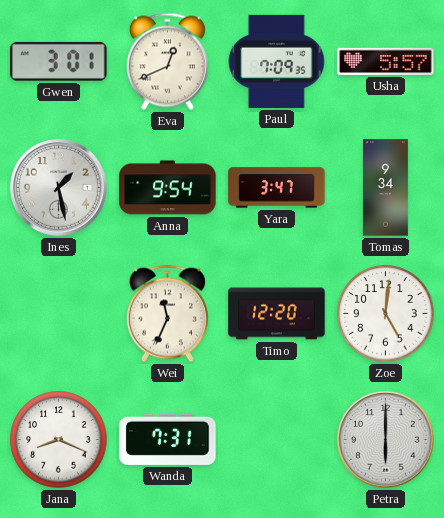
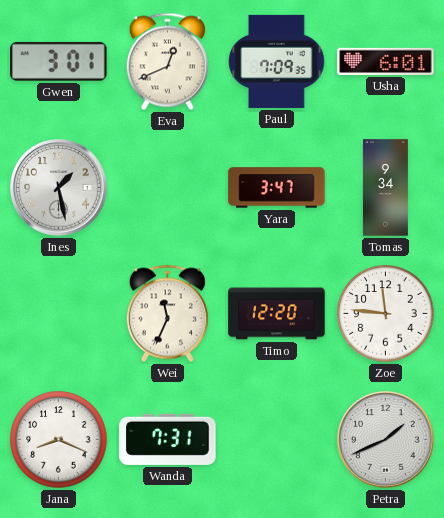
Usha: 5:57 -> 6:01
Anna: 9:54 -> none
Zoe: 5:01 -> 11:46
Petra: 6:00 -> 1:41
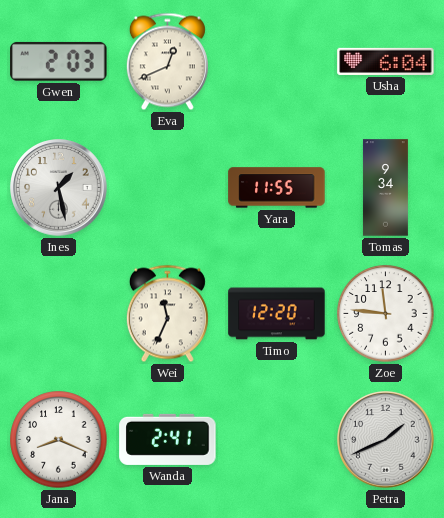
Gwen: 3:01 -> 2:03
Paul: 7:09 -> none
Usha: 6:01 -> 6:04
Yara: 3:47 -> 11:55
Wanda: 7:31 -> 2:41
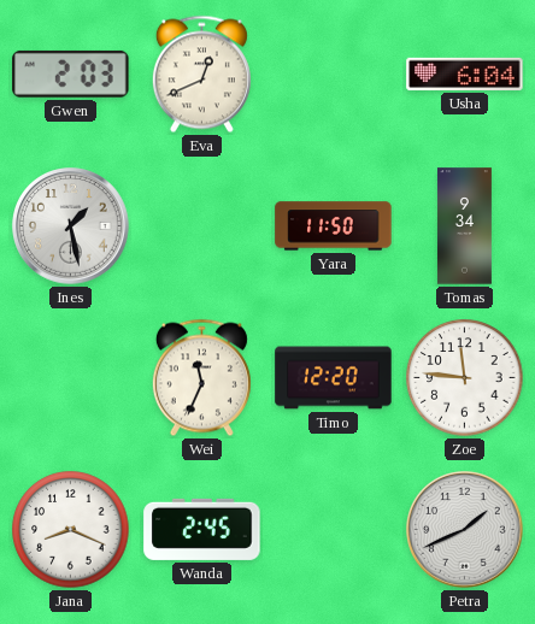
Yara: 11:55 -> 11:50
Wanda: 2:41 -> 2:45
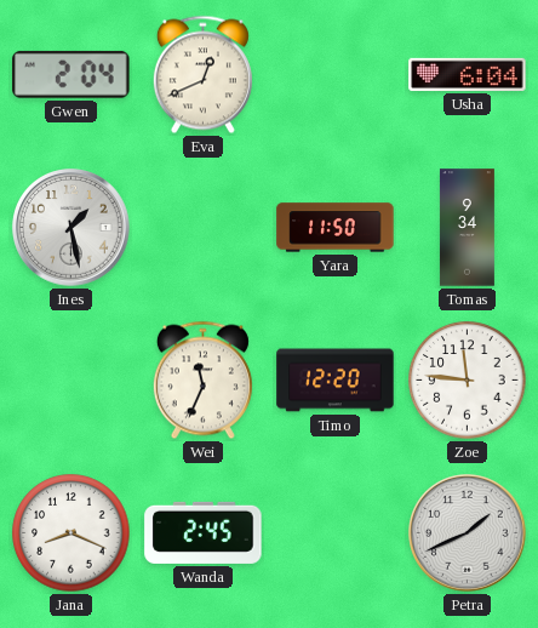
Gwen: 2:03 -> 2:04
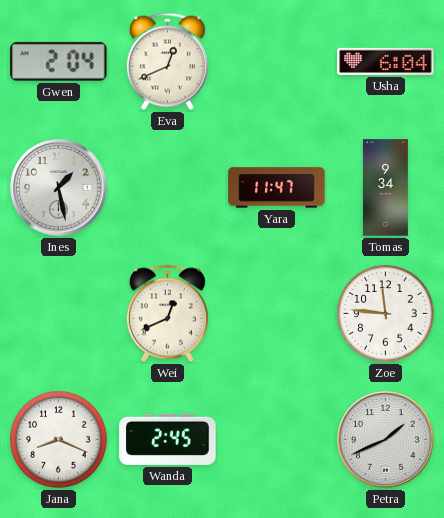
Yara: 11:50 -> 11:47
Wei: 11:34 -> 12:41
Timo: 12:20 -> none
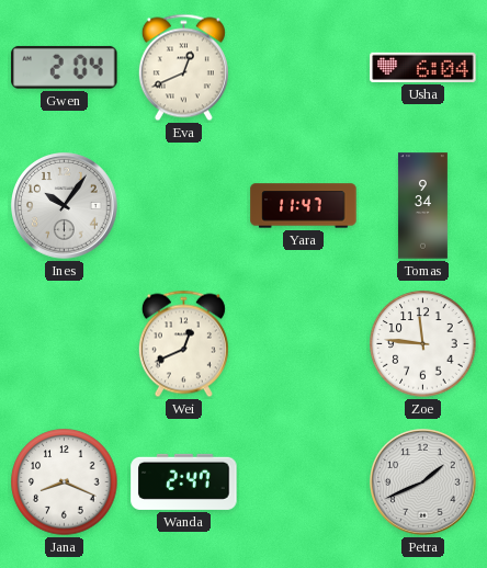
Ines: 1:28 -> 10:06
Wanda: 2:45 -> 2:47
